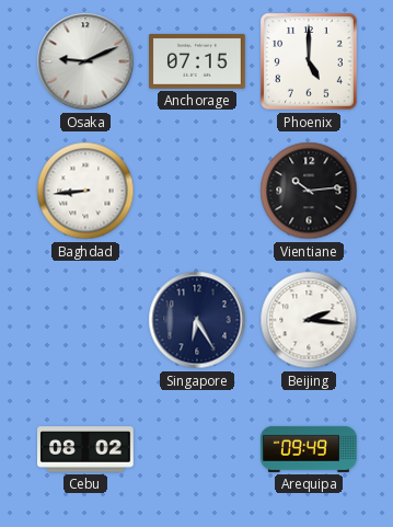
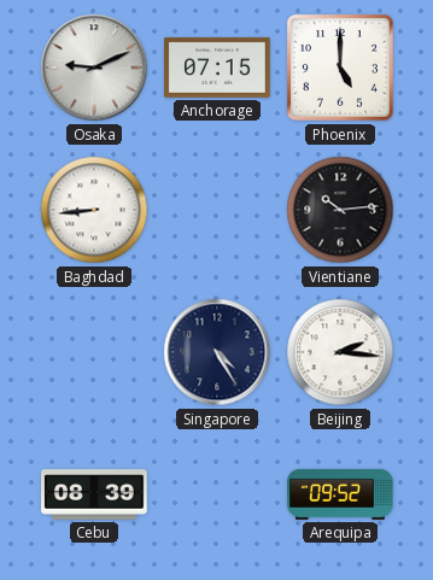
Singapore: 6:25 -> 4:25
Cebu: 08:02 -> 08:39
Arequipa: 09:49 -> 09:52
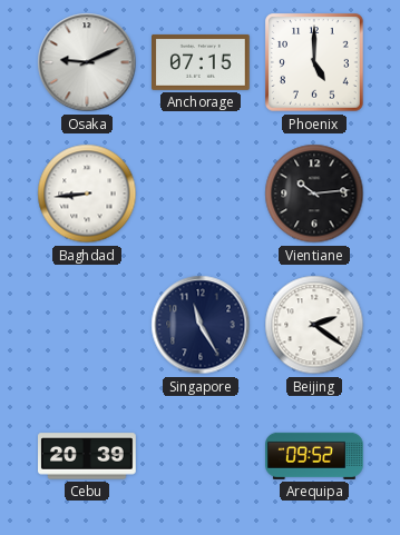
Singapore: 4:25 -> 11:25
Beijing: 2:16 -> 2:21
Cebu: 08:39 -> 20:39
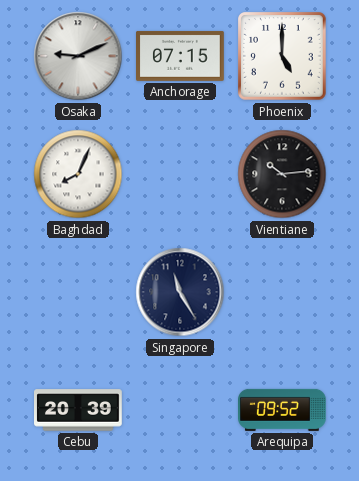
Baghdad: 8:44 -> 8:04
Beijing: 2:21 -> none
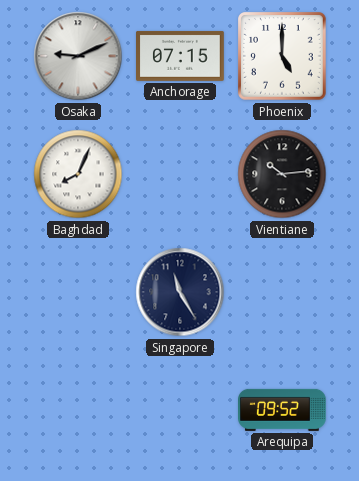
Cebu: 20:39 -> none
